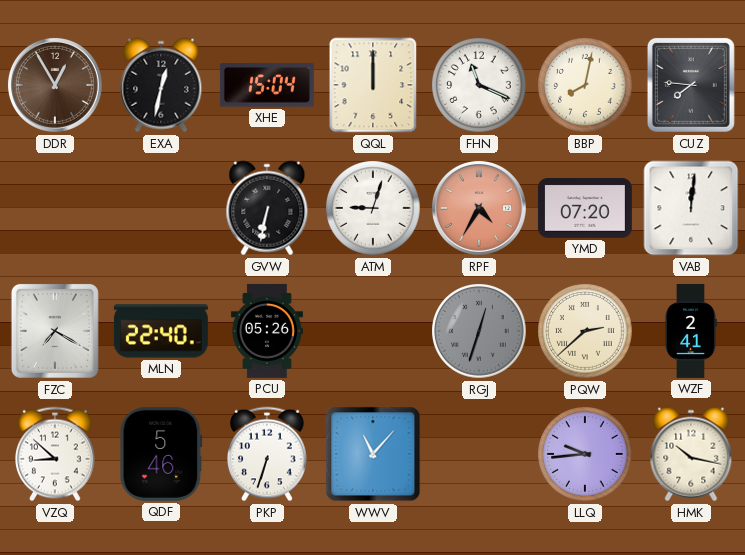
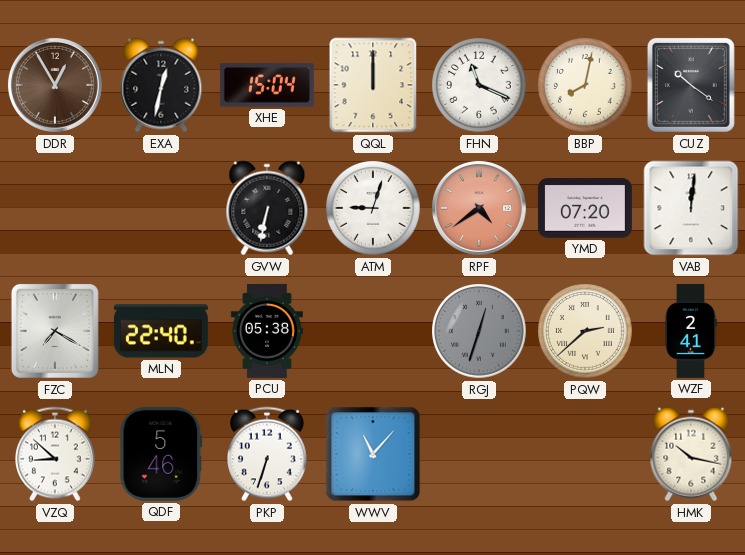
CUZ: 7:46 -> 10:21
RPF: 4:35 -> 4:39
PCU: 05:26 -> 05:38
LLQ: 9:44 -> none
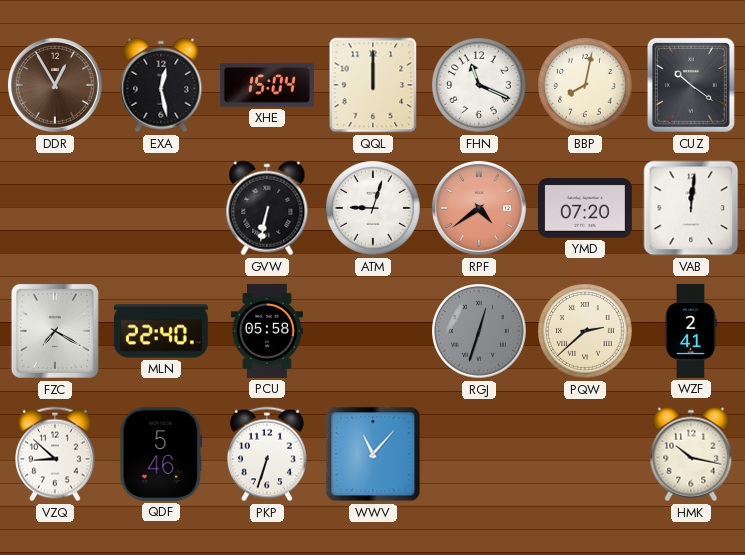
EXA: 12:32 -> 12:28
PCU: 05:38 -> 05:58
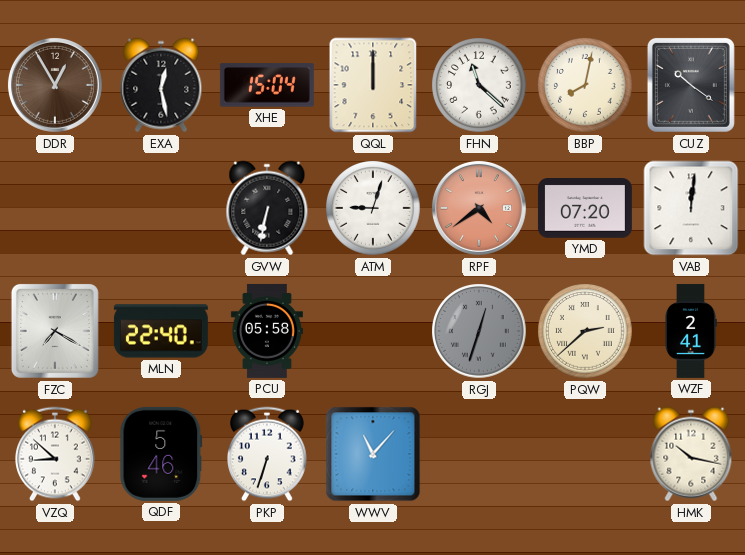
FHN: 11:19 -> 11:22
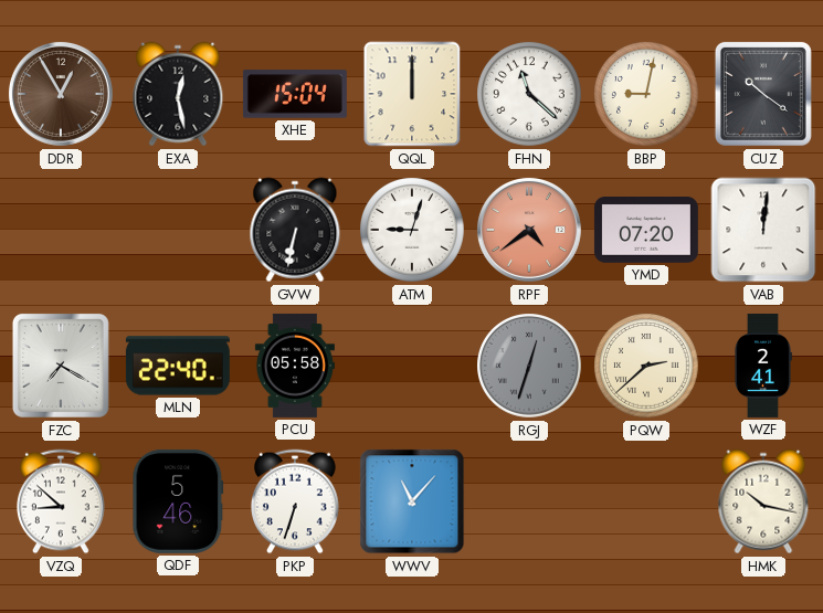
BBP: 8:02 -> 9:02
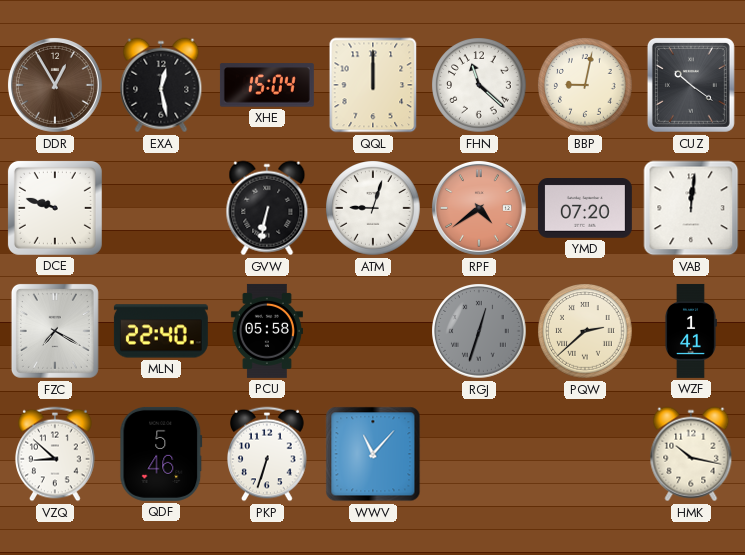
DCE: none -> 9:48
WZF: 2:41 -> 1:41
